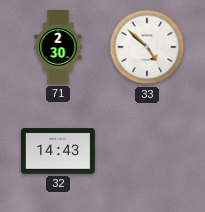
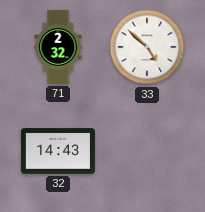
71: 2:30 -> 2:32
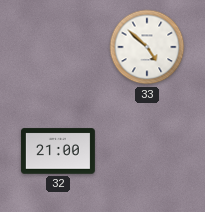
71: 2:32 -> none
32: 14:43 -> 21:00
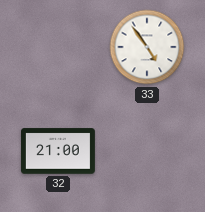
33: 4:52 -> 4:54
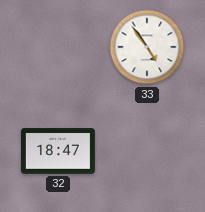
32: 21:00 -> 18:47
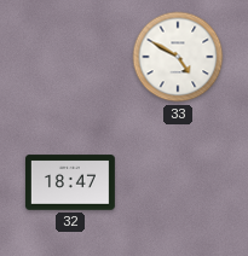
33: 4:54 -> 4:50
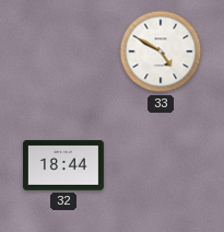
32: 18:47 -> 18:44
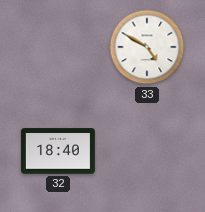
32: 18:44 -> 18:40
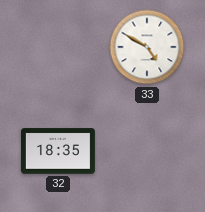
32: 18:40 -> 18:35
